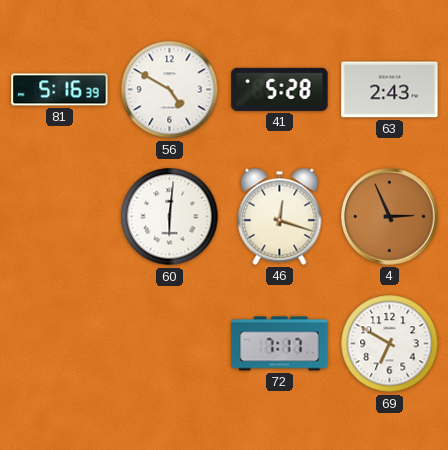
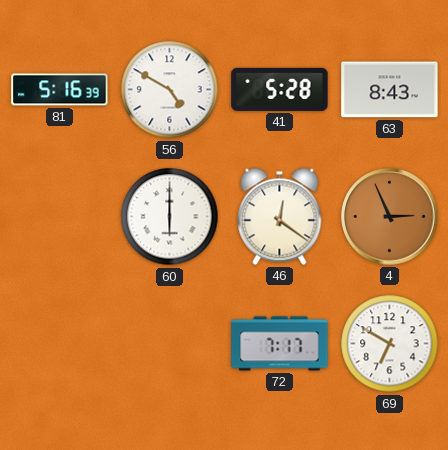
63: 2:43 -> 8:43
60: 6:01 -> 6:00
46: 12:18 -> 12:21
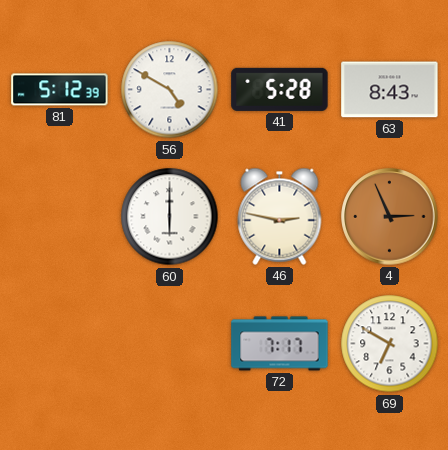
81: 5:16 -> 5:12
46: 12:21 -> 2:47
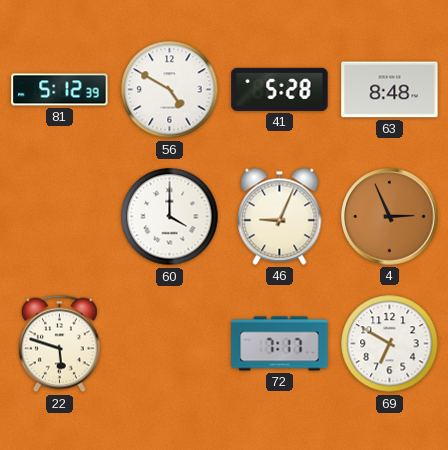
63: 8:43 -> 8:48
60: 6:00 -> 4:00
46: 2:47 -> 9:04
22: none -> 5:48
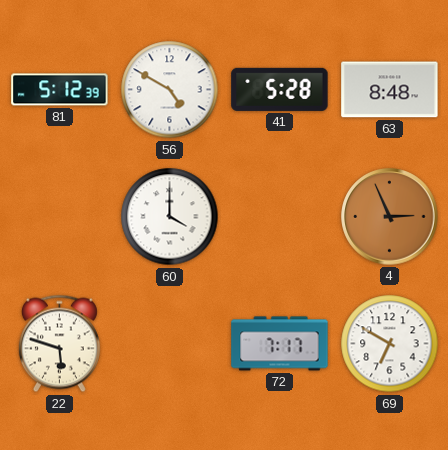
46: 9:04 -> none
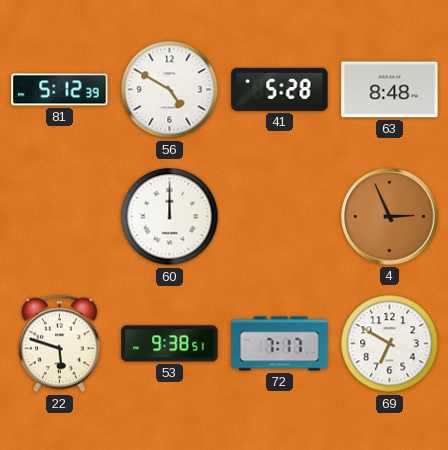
60: 4:00 -> 12:00
53: none -> 9:38
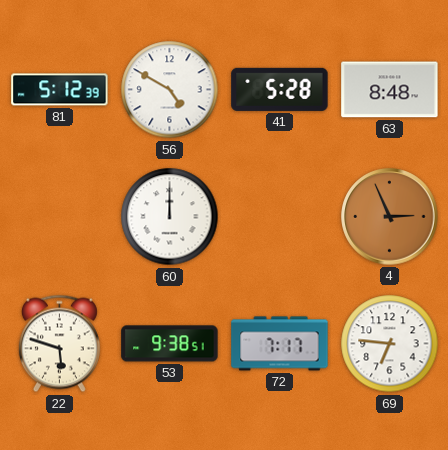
69: 6:50 -> 6:46
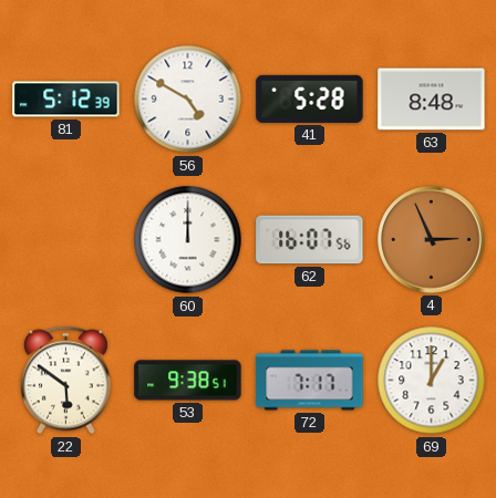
62: none -> 16:07
22: 5:48 -> 5:51
69: 6:46 -> 1:00
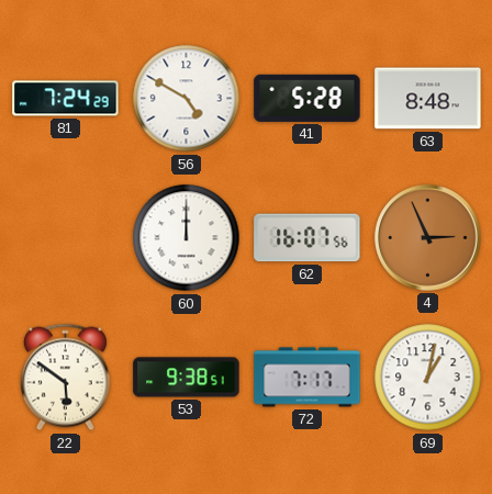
81: 5:12 -> 7:24
69: 1:00 -> 1:02
